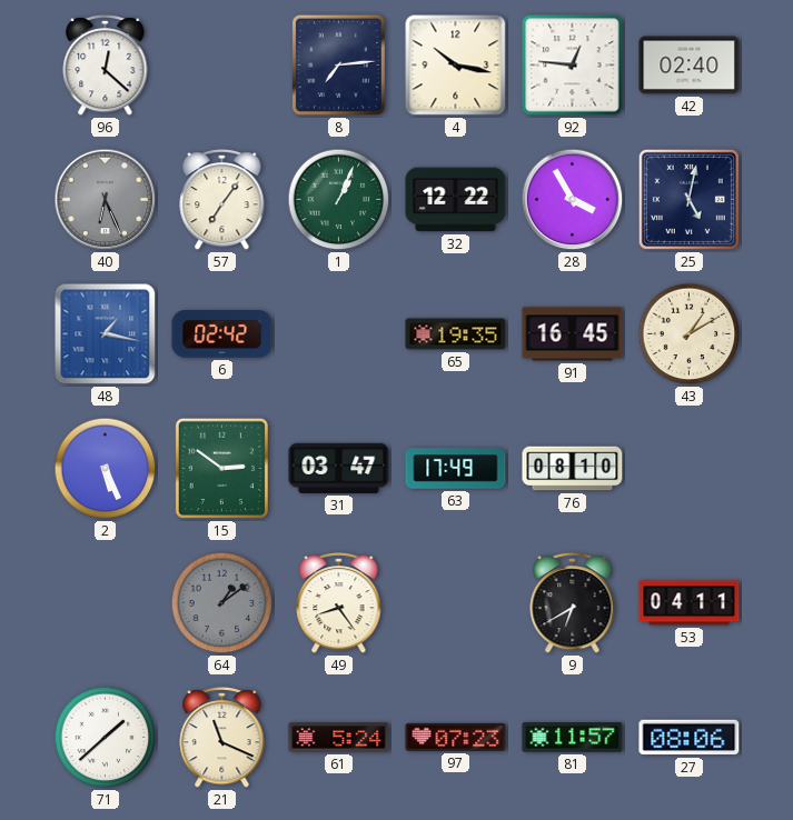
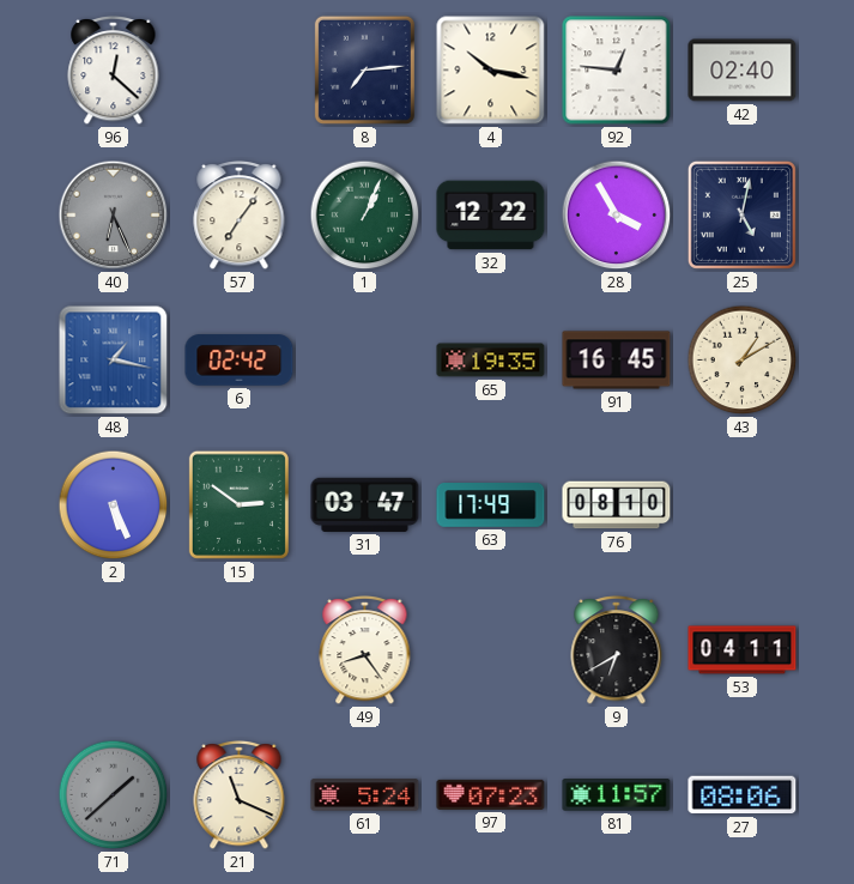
64: 1:09 -> none
71 dial: white -> grey
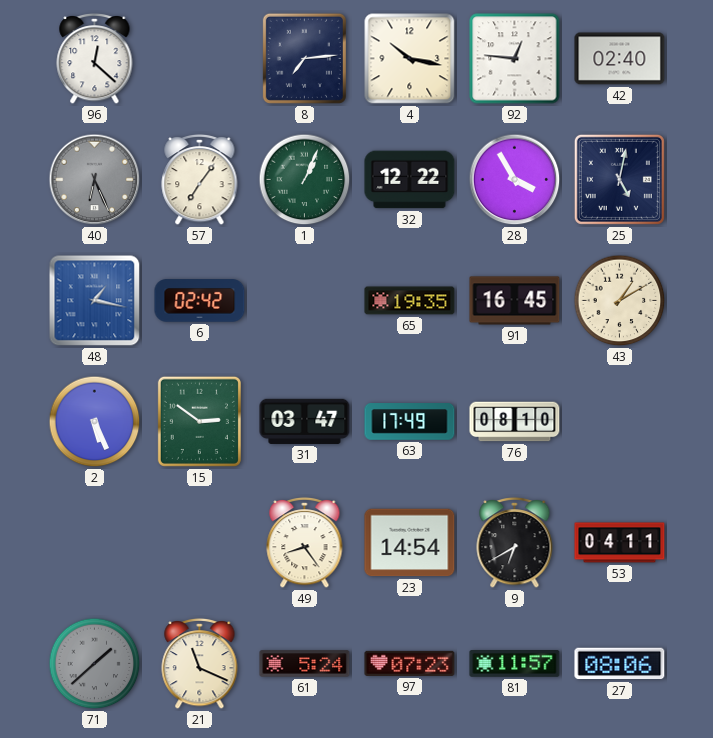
23: none -> 14:54
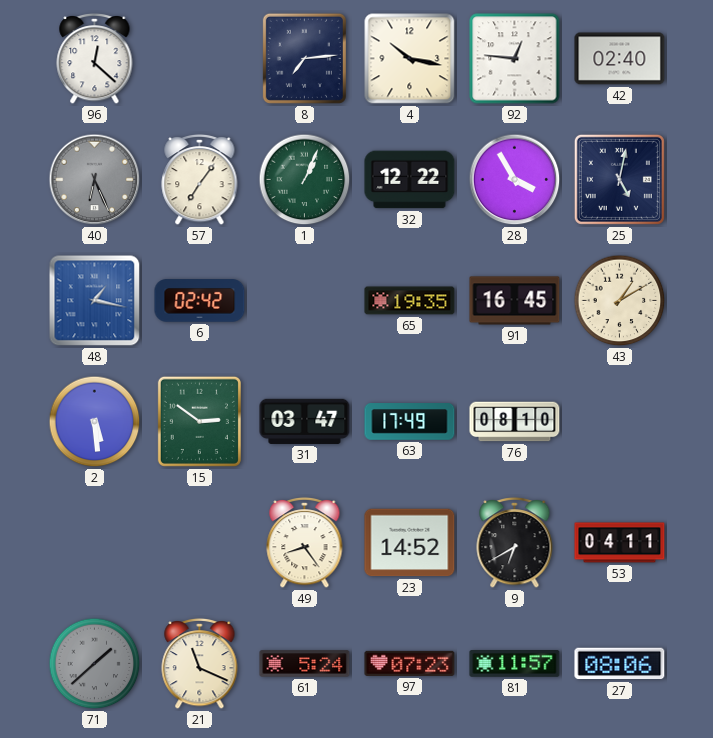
2: 5:26 -> 5:29
23: 14:54 -> 14:52
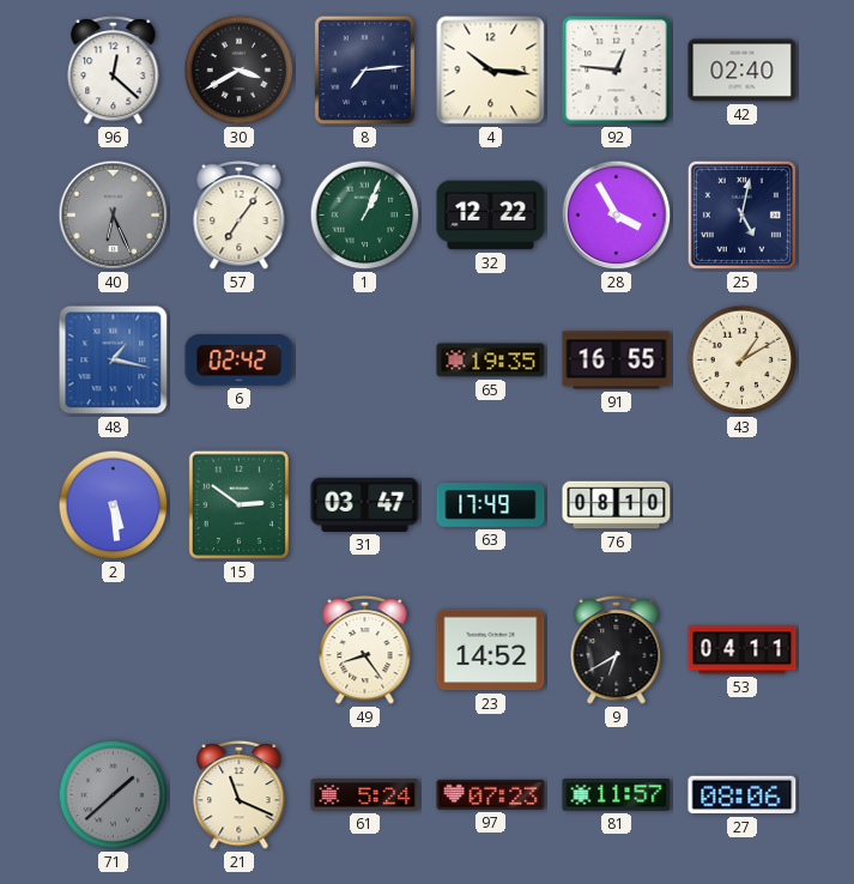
30: none -> 3:40
4: 10:17 -> 10:16
91: 16:45 -> 16:55
